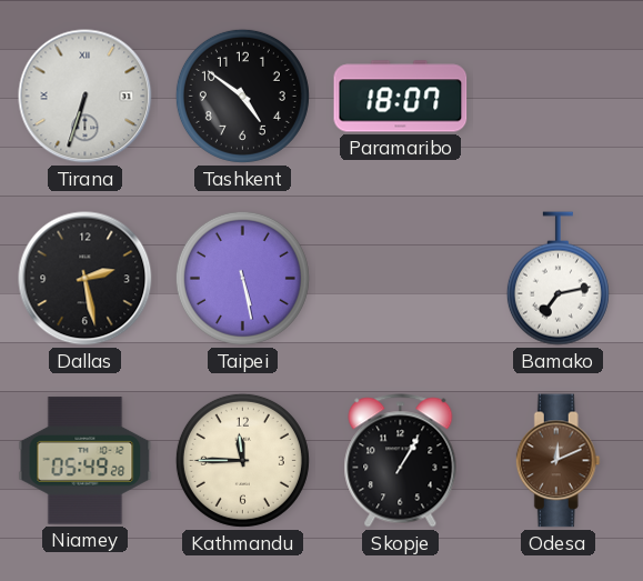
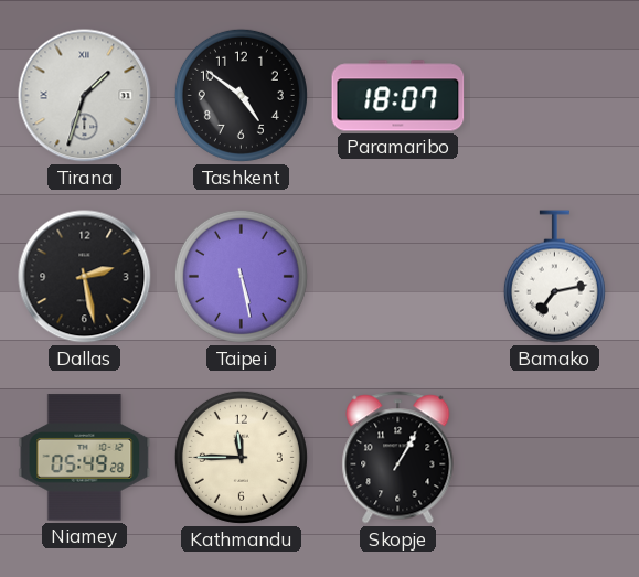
Tirana: 6:33 -> 1:33
Odesa: 12:11 -> none
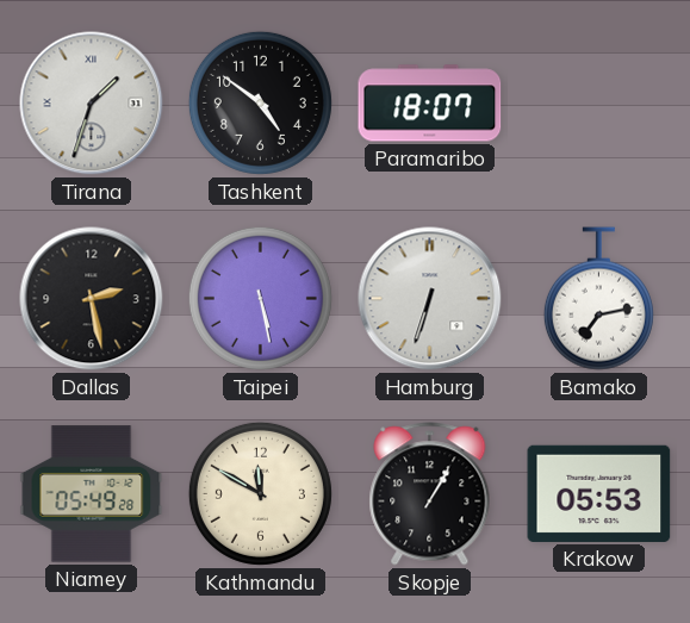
Hamburg: none -> 6:33
Kathmandu: 11:45 -> 11:50
Krakow: none -> 05:53
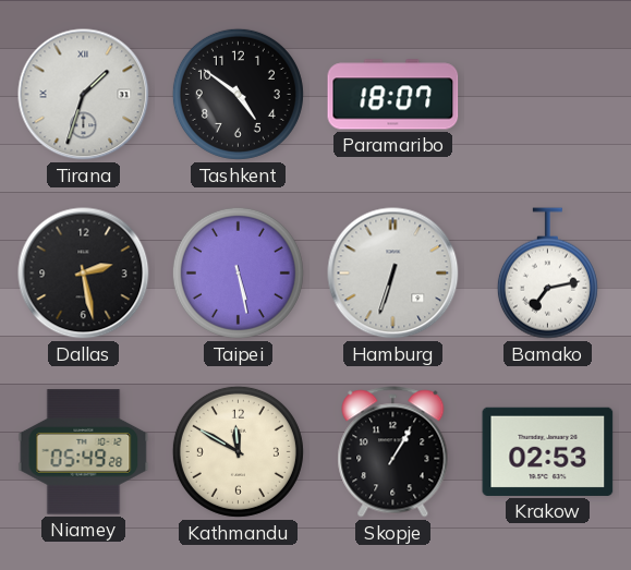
Krakow: 05:53 -> 02:53
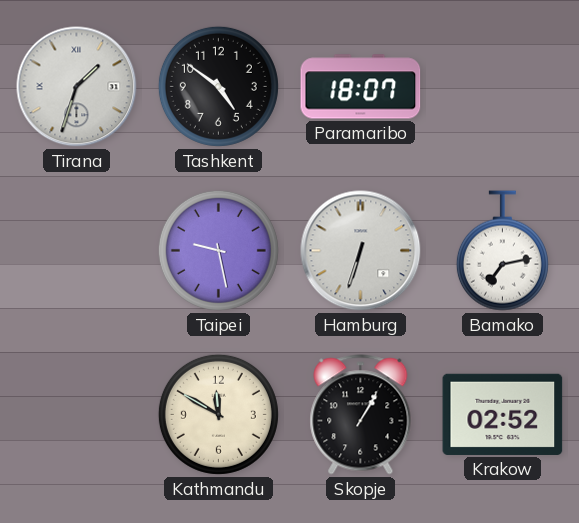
Dallas: 2:28 -> none
Taipei: 5:28 -> 9:28
Niamey: 05:49 -> none
Krakow: 02:53 -> 02:52
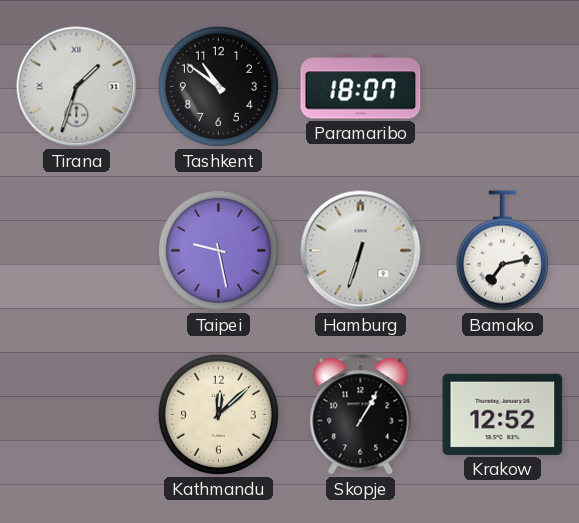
Tashkent: 4:51 -> 10:51
Kathmandu: 11:50 -> 12:08
Krakow: 02:52 -> 12:52
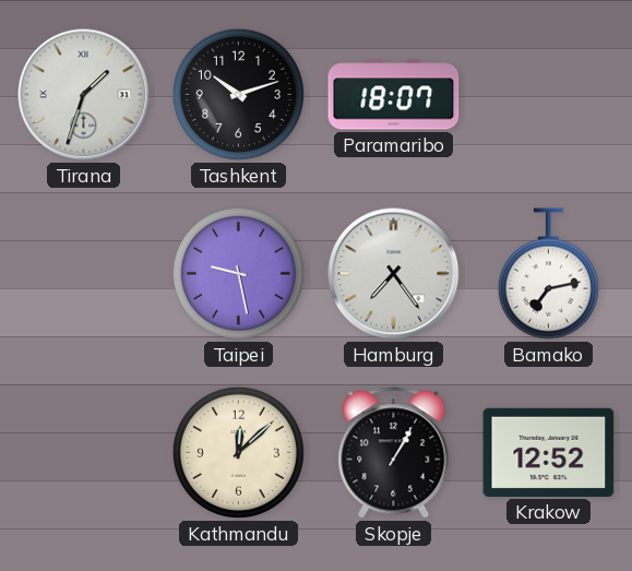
Tashkent: 10:51 -> 10:12
Hamburg: 6:33 -> 7:24
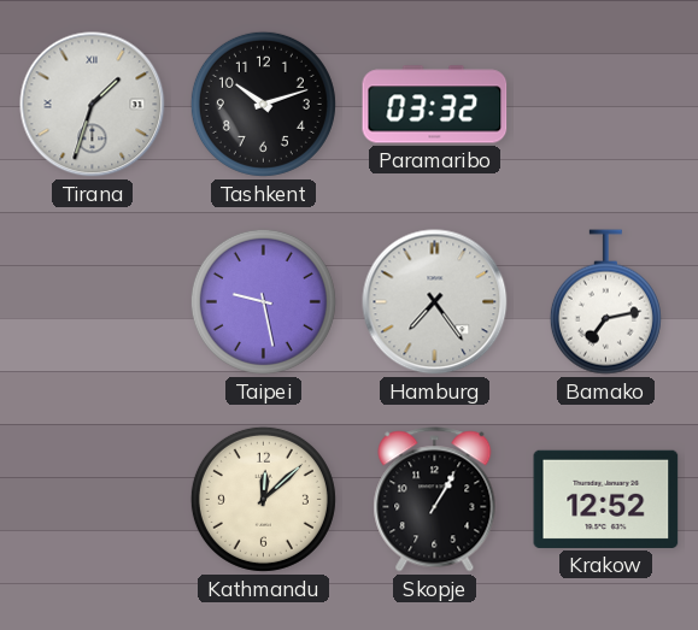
Paramaribo: 18:07 -> 03:32
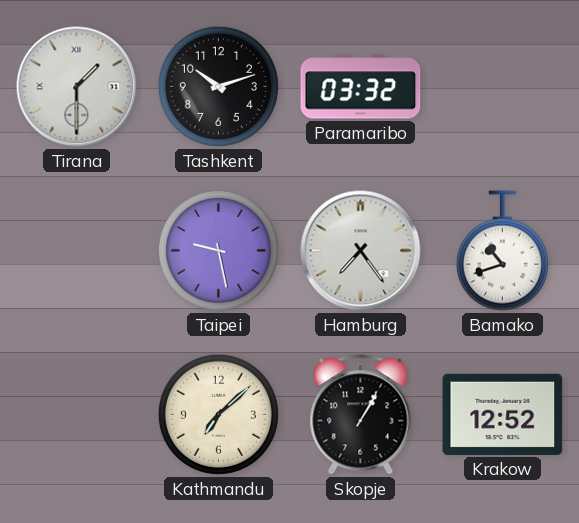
Tirana: 1:33 -> 1:30
Bamako: 7:13 -> 10:42
Kathmandu: 12:08 -> 7:08
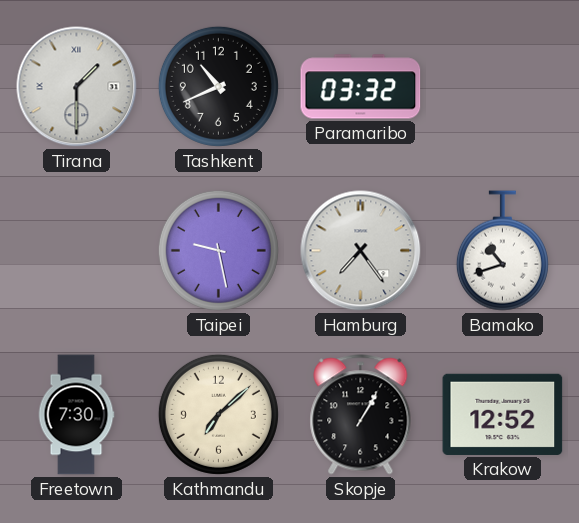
Tashkent: 10:12 -> 10:41
Freetown: none -> 7:30
